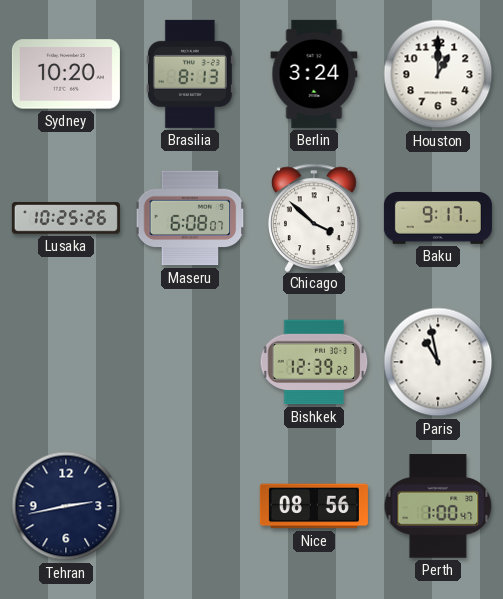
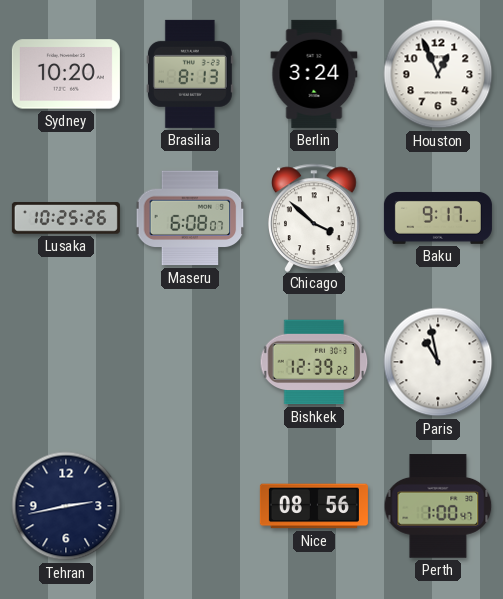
Houston: 1:00 -> 12:56
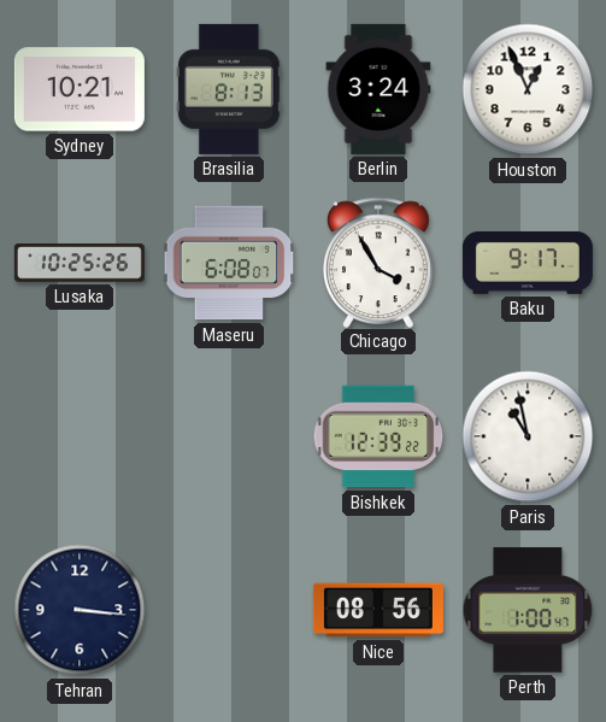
Sydney: 10:20 -> 10:21
Chicago: 3:52 -> 3:55
Tehran: 2:43 -> 3:16
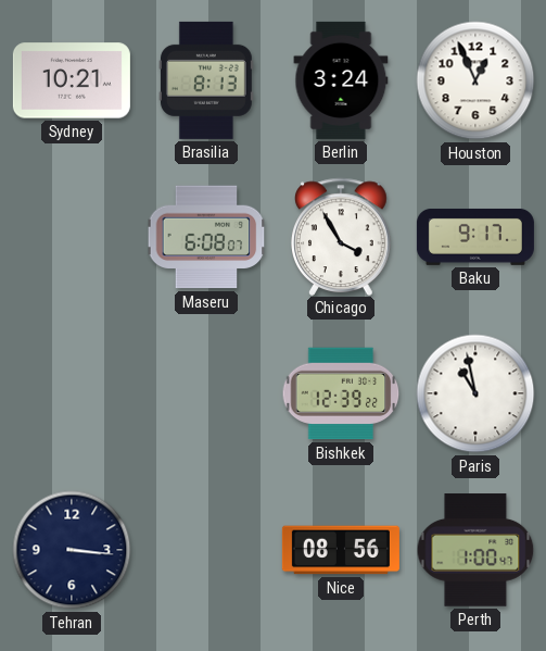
Lusaka: 10:25 -> none
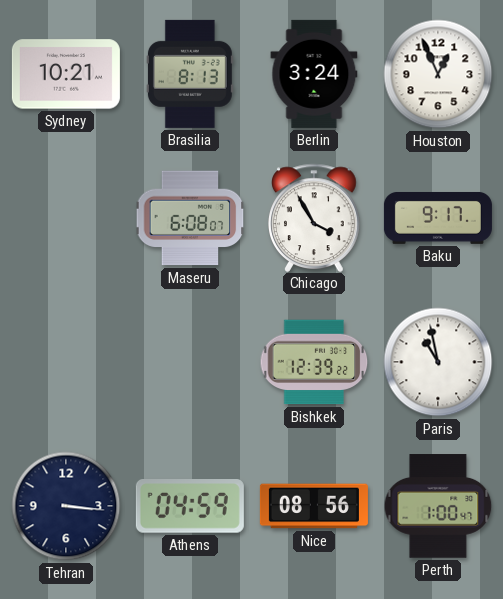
Athens: none -> 04:59
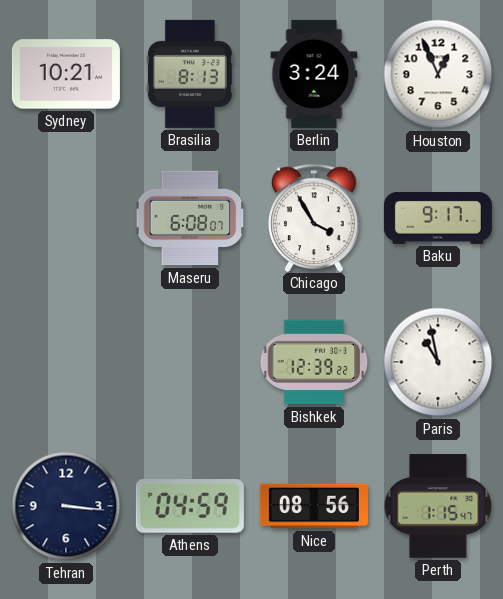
Perth: 1:00 -> 1:15
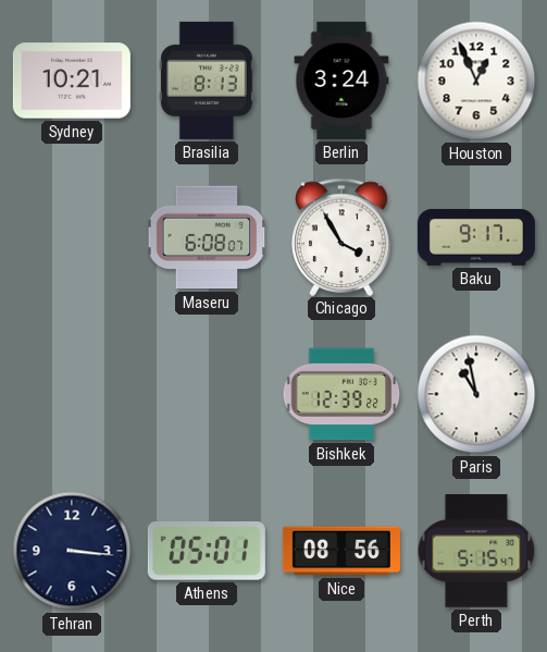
Athens: 04:59 -> 05:01
Perth: 1:15 -> 5:15
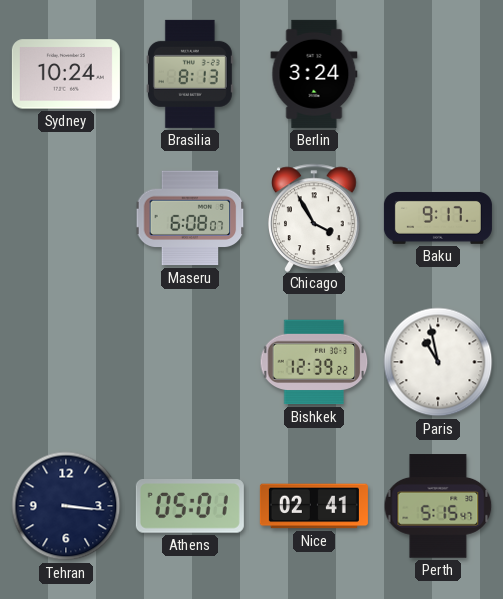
Sydney: 10:21 -> 10:24
Houston: 12:56 -> none
Nice: 08:56 -> 02:41
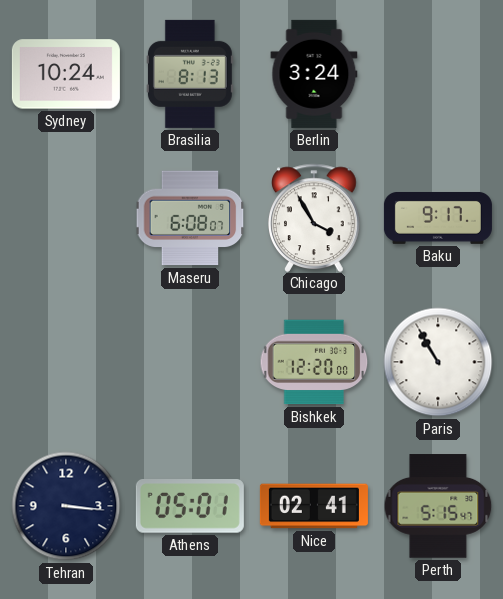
Bishkek: 12:39 -> 12:20
Paris: 10:58 -> 10:55
